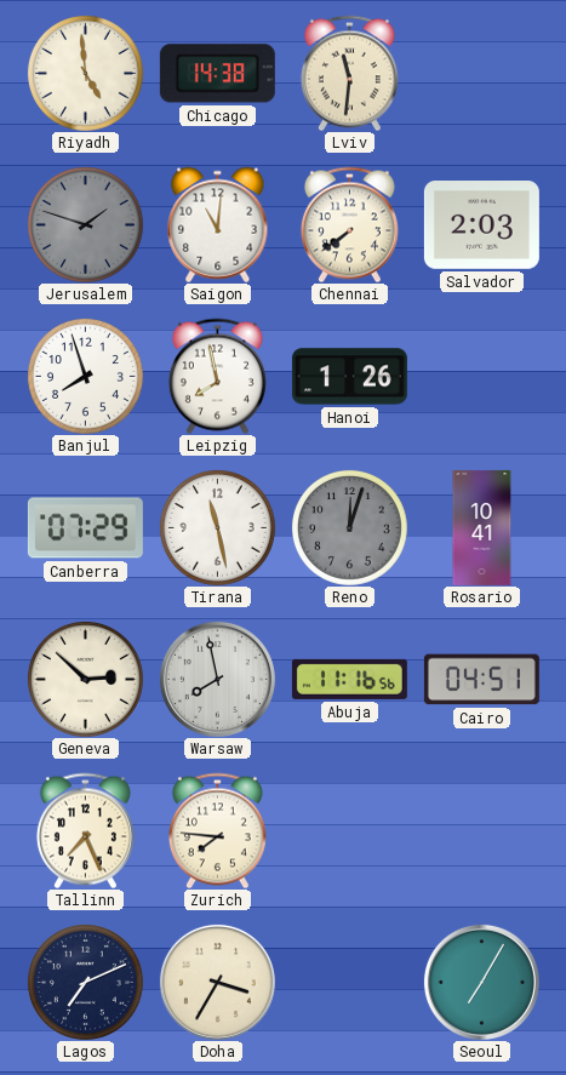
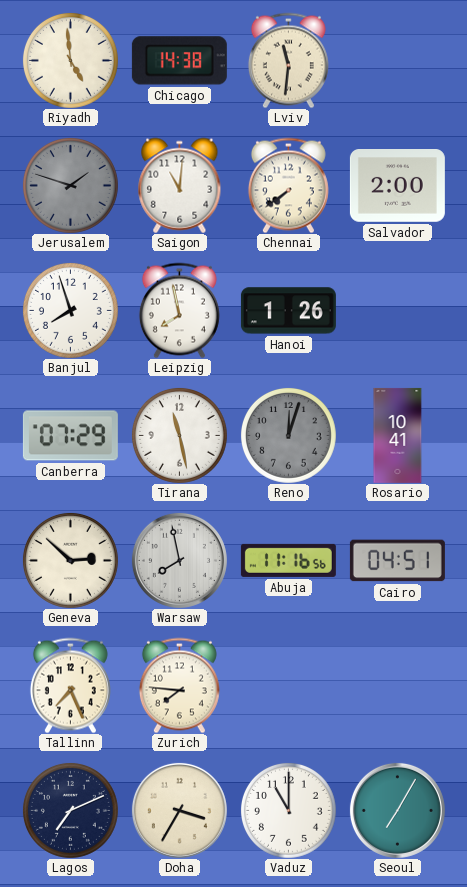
Salvador: 2:03 -> 2:00
Vaduz: none -> 11:00
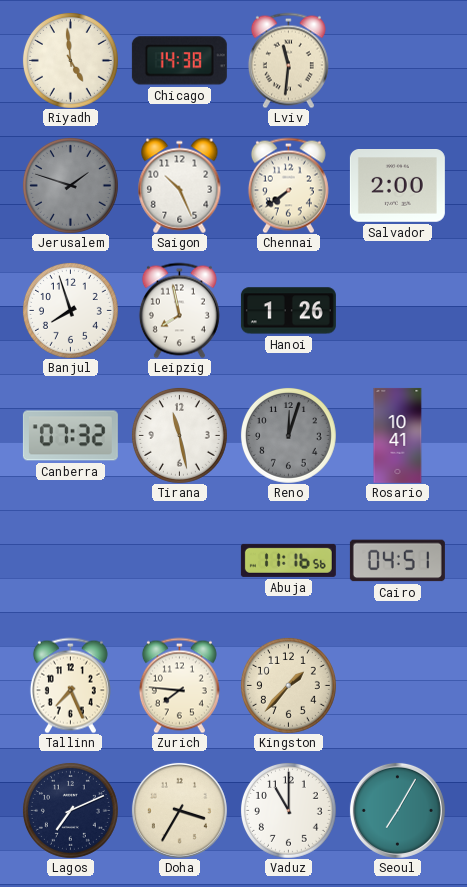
Saigon: 11:01 -> 10:26
Canberra: 07:29 -> 07:32
Geneva: 2:52 -> none
Warsaw: 7:58 -> none
Kingston: none -> 1:37
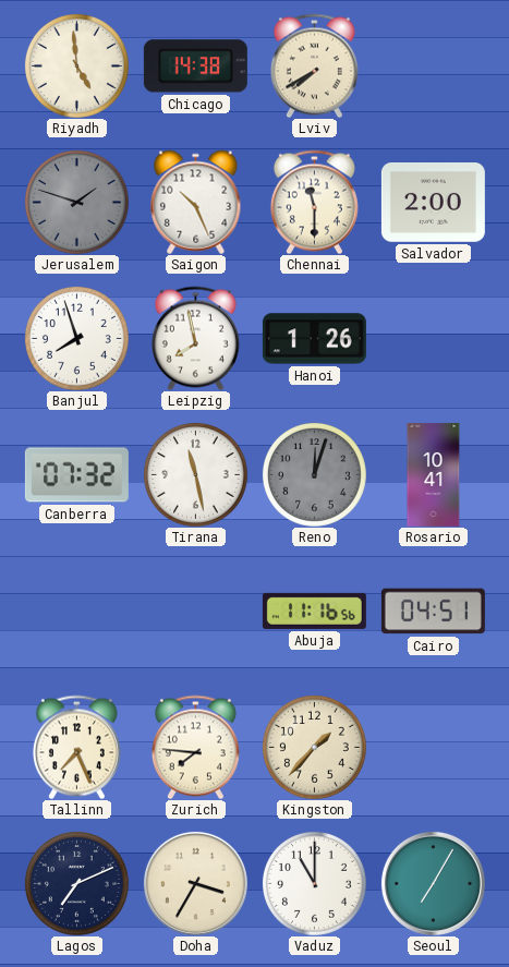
Lviv: 11:31 -> 7:40
Chennai: 7:39 -> 11:30
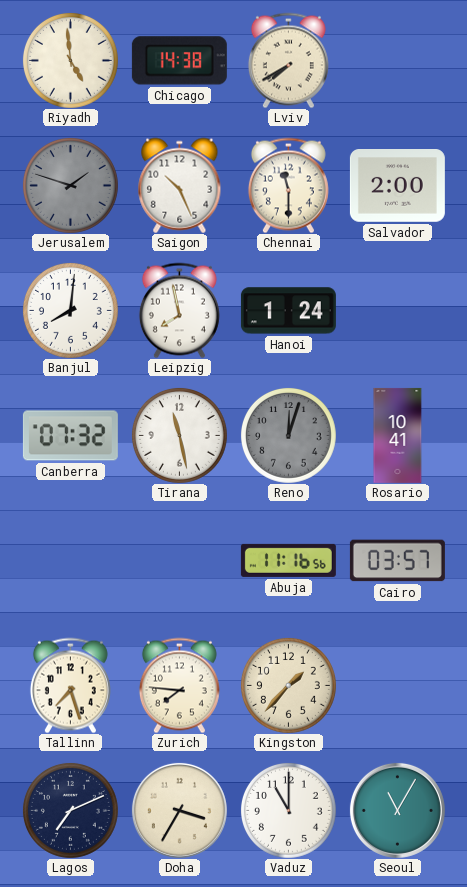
Banjul: 7:57 -> 8:01
Hanoi: 1:26 -> 1:24
Cairo: 04:51 -> 03:57
Tallinn: 7:26 -> 7:27
Seoul: 7:05 -> 11:05
